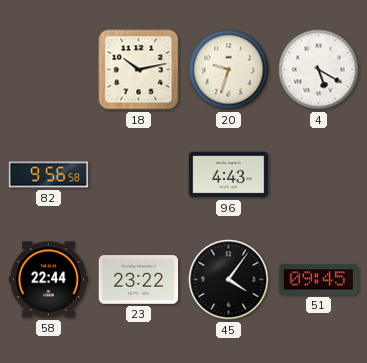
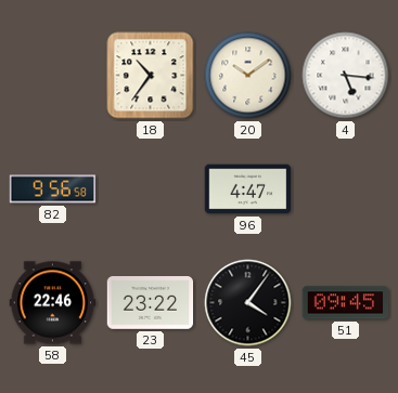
18: 10:13 -> 10:36
20: 9:33 -> 10:09
4: 5:20 -> 5:16
96: 4:43 -> 4:47
58: 22:44 -> 22:46
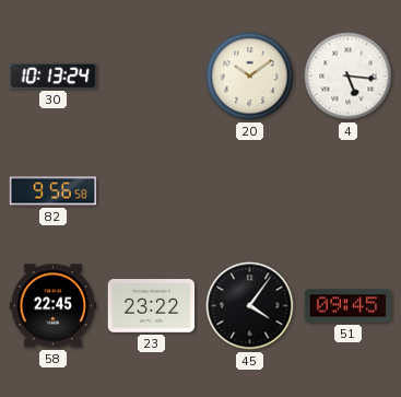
30: none -> 10:13
18: 10:36 -> none
96: 4:47 -> none
58: 22:46 -> 22:45
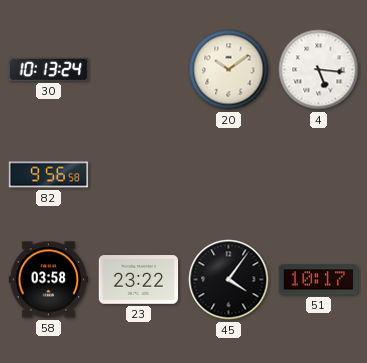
58: 22:45 -> 03:58
51: 09:45 -> 10:17
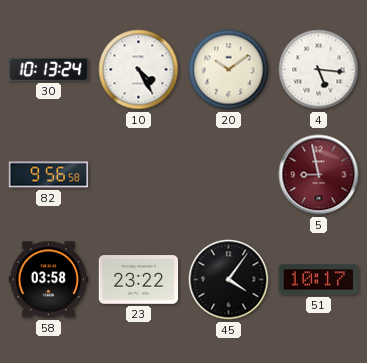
10: none -> 4:25
5: none -> 8:58
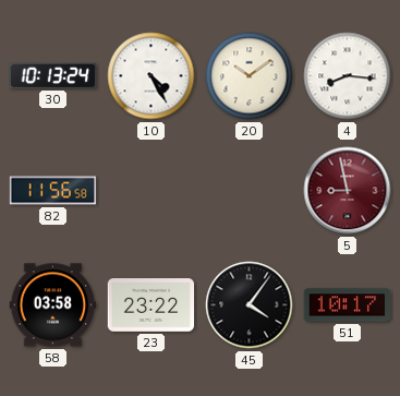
4: 5:16 -> 8:16
82: 9:56 -> 11:56
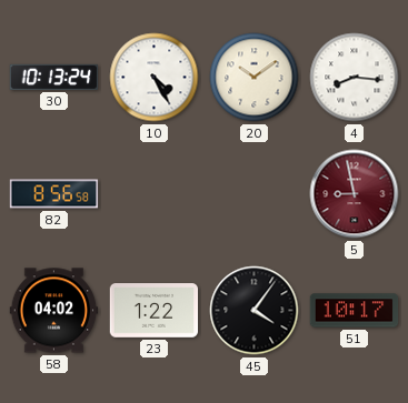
82: 11:56 -> 8:56
58: 03:58 -> 04:02
23: 23:22 -> 1:22
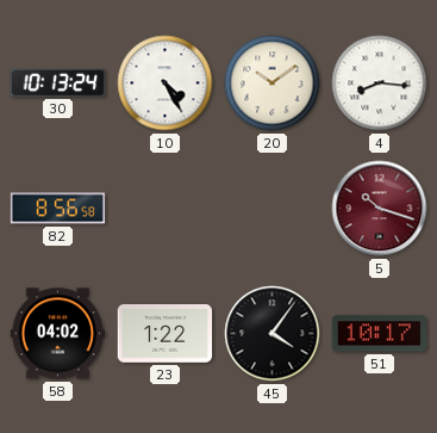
5: 8:58 -> 10:18
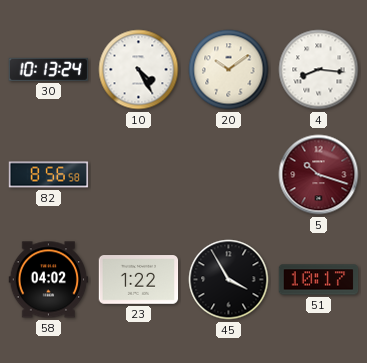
45: 4:06 -> 3:55
